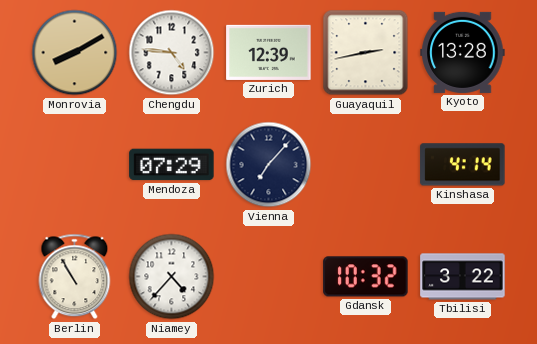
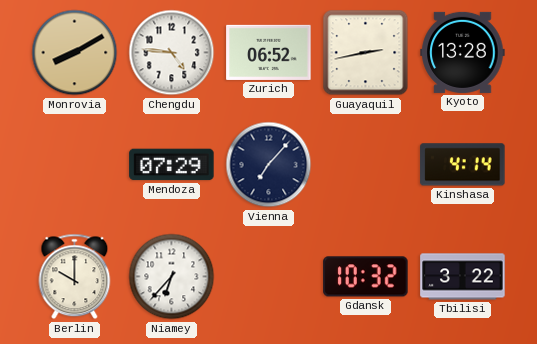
Zurich: 12:39 -> 06:52
Berlin: 10:55 -> 10:00
Niamey: 4:37 -> 6:37
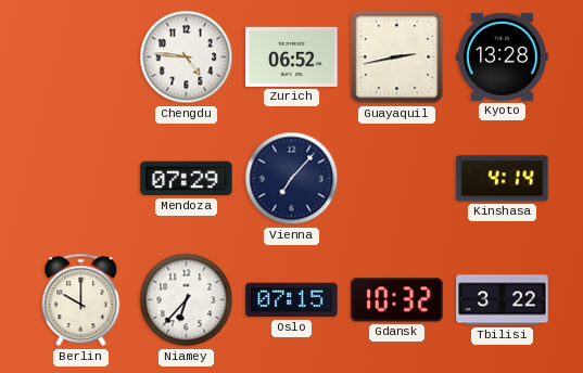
Monrovia: 8:10 -> none
Oslo: none -> 07:15
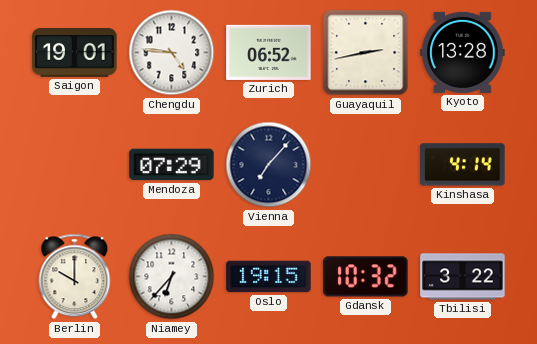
Saigon: none -> 19:01
Oslo: 07:15 -> 19:15
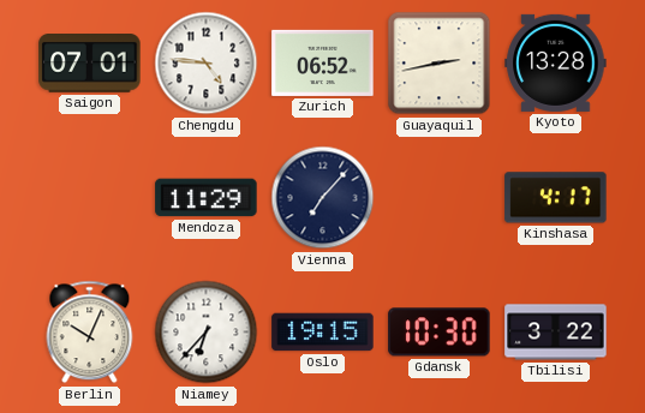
Saigon: 19:01 -> 07:01
Mendoza: 07:29 -> 11:29
Kinshasa: 4:14 -> 4:17
Berlin: 10:00 -> 10:04
Gdansk: 10:32 -> 10:30
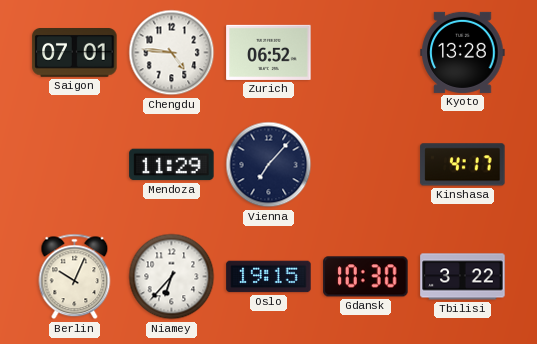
Guayaquil: 2:43 -> none
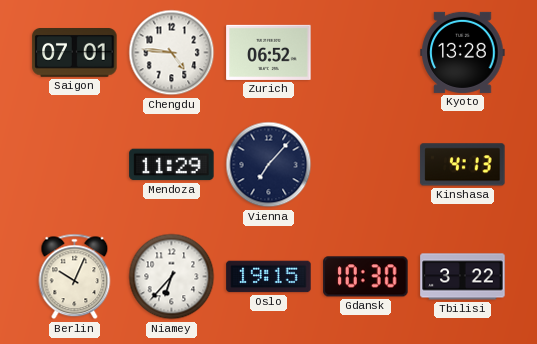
Kinshasa: 4:17 -> 4:13
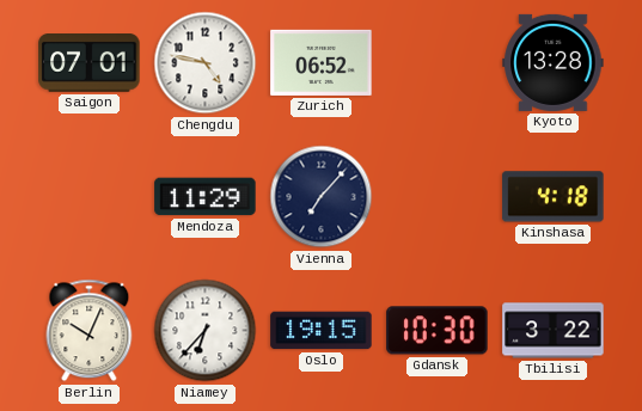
Chengdu: 4:46 -> 4:47
Kinshasa: 4:13 -> 4:18
